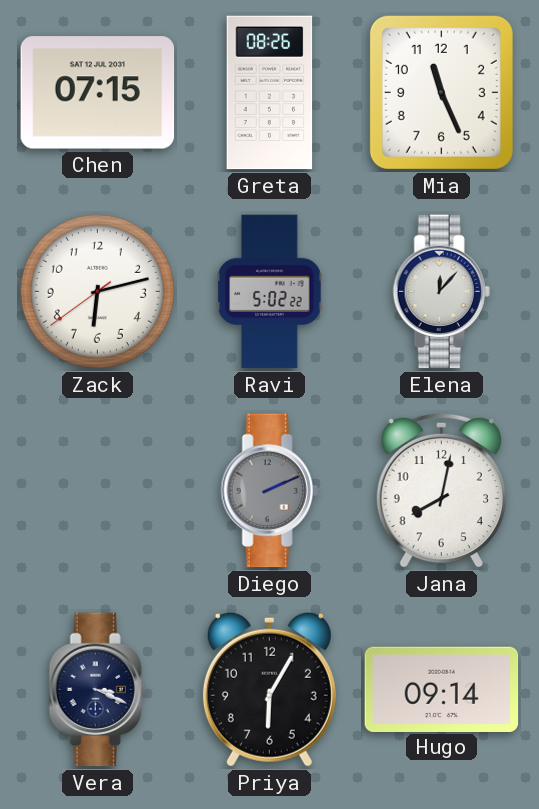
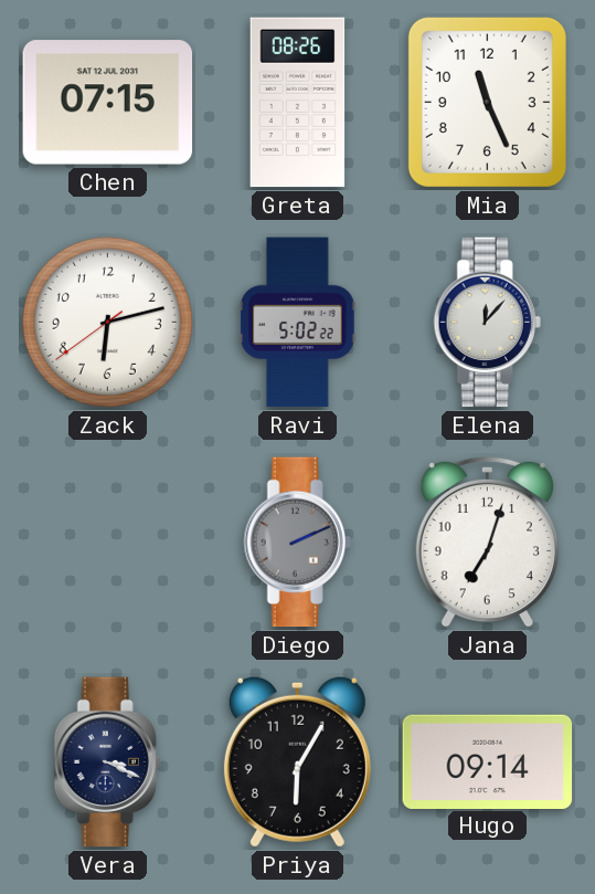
Jana: 8:02 -> 7:03
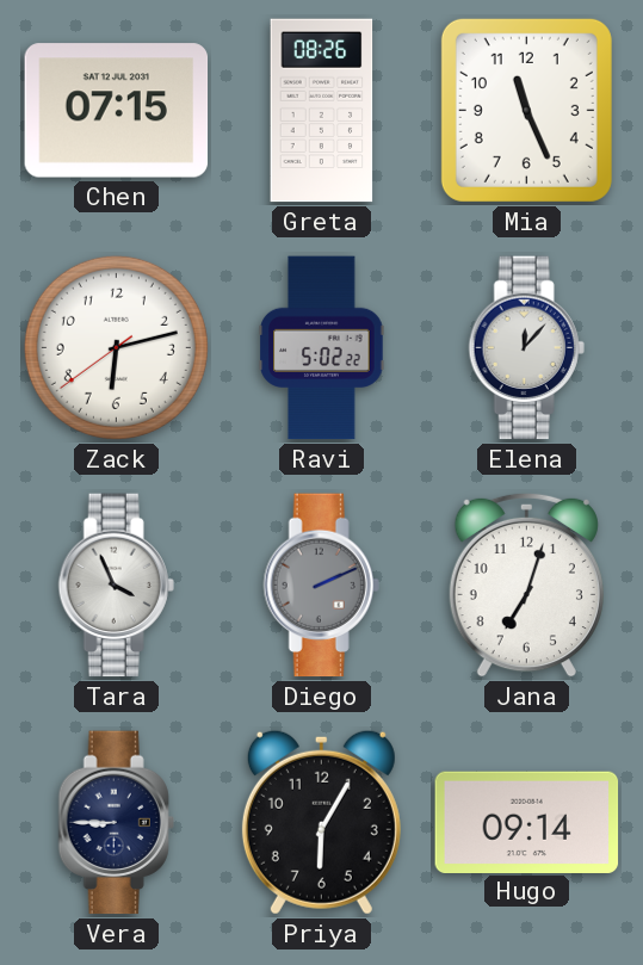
Tara: none -> 3:56
Vera: 3:19 -> 8:45
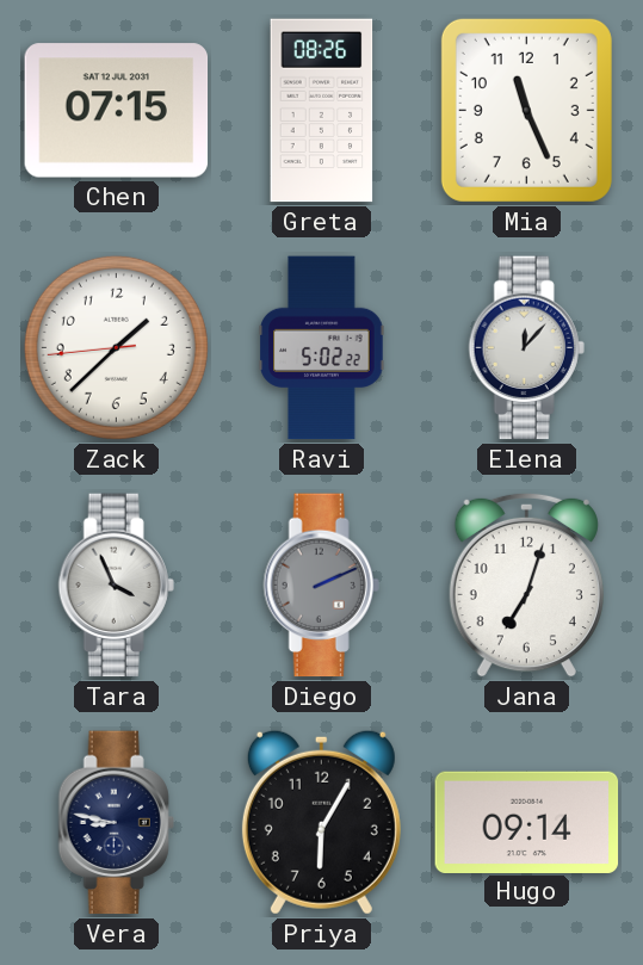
Zack: 6:12 -> 1:37
Vera: 8:45 -> 8:47
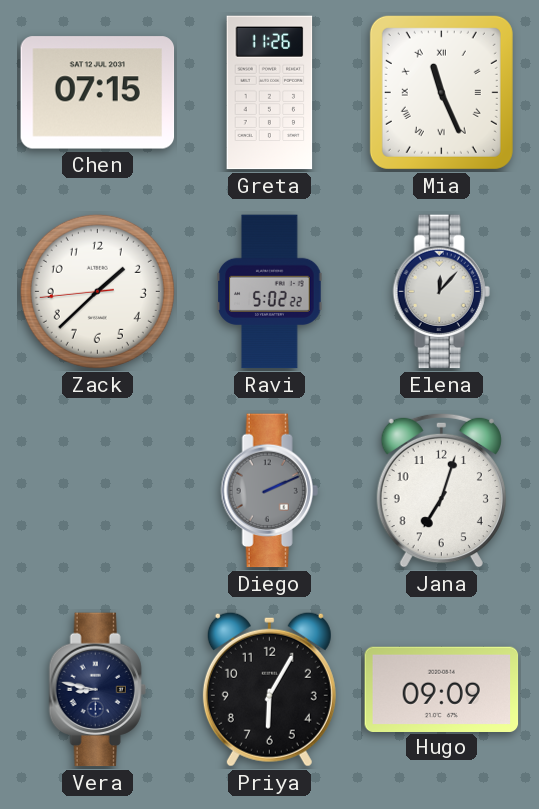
Greta: 08:26 -> 11:26
Mia numerals: Arabic -> Roman
Tara: 3:56 -> none
Hugo: 09:14 -> 09:09
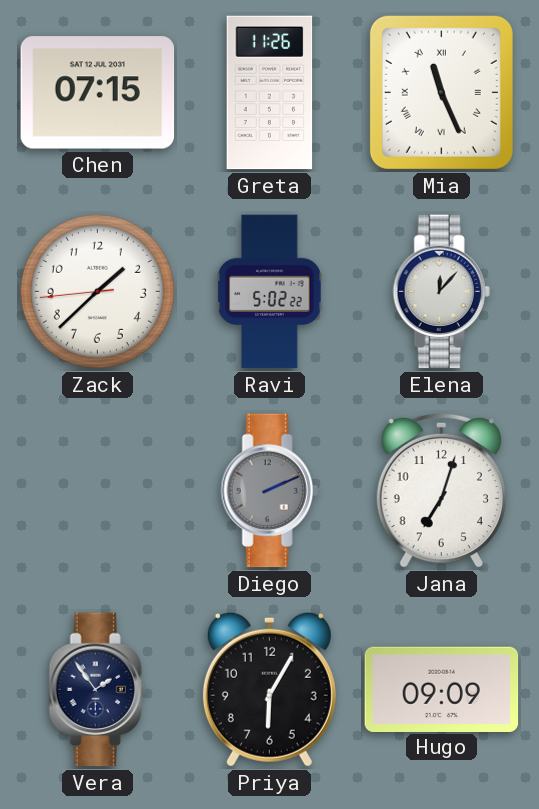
Vera: 8:47 -> 1:54
